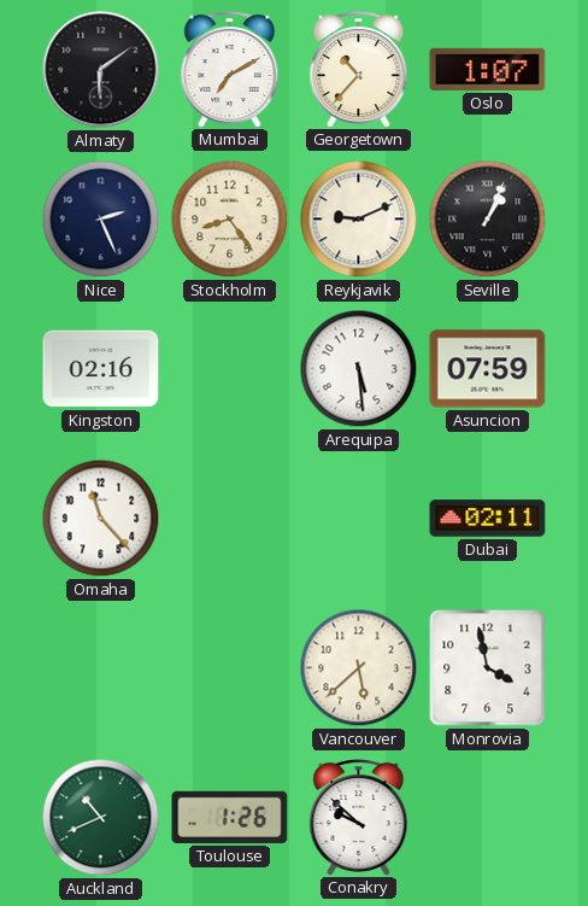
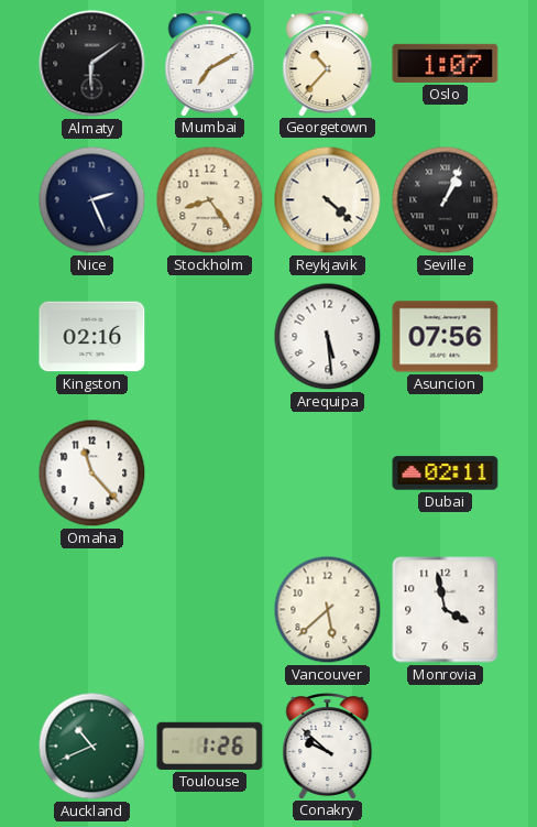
Reykjavik: 9:11 -> 4:22
Asuncion: 07:59 -> 07:56
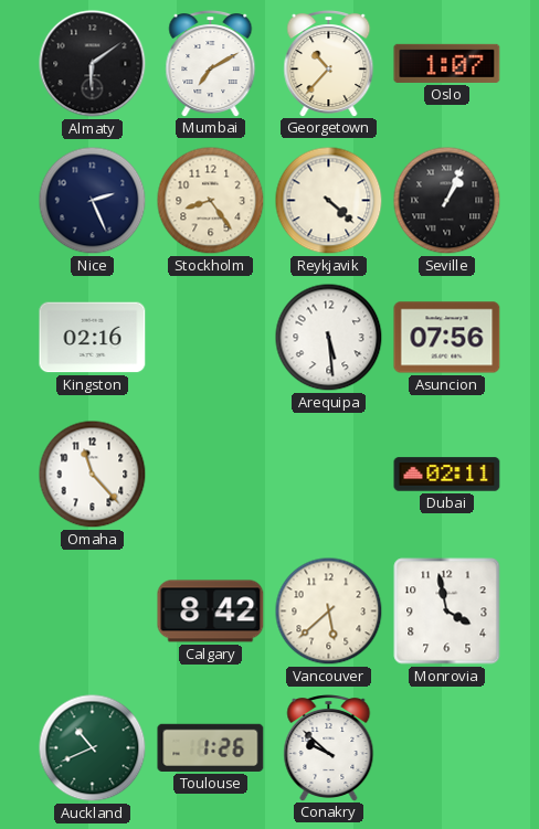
Calgary: none -> 8:42
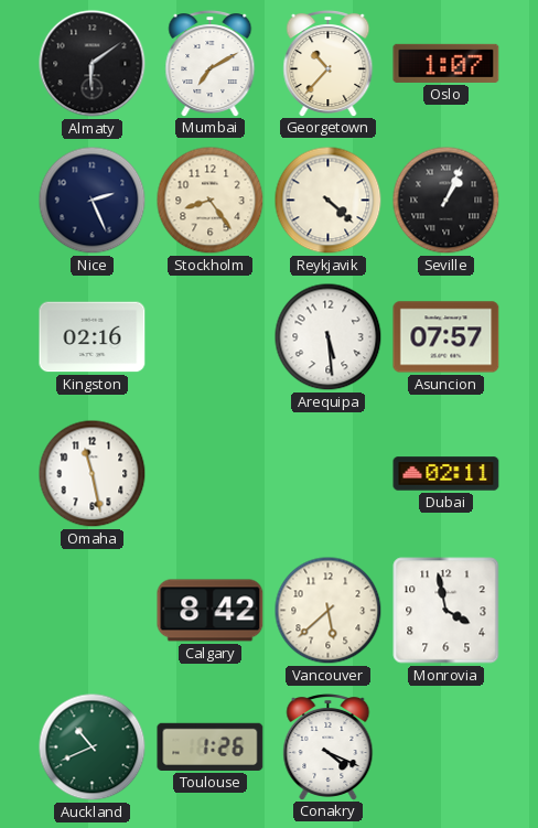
Asuncion: 07:56 -> 07:57
Omaha: 11:23 -> 11:28
Conakry: 9:52 -> 4:19
